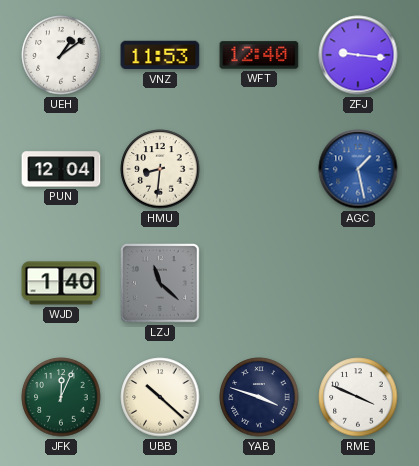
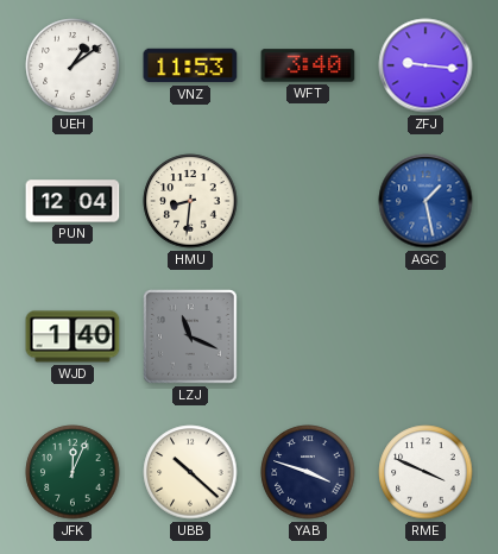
WFT: 12:40 -> 3:40
LZJ: 11:22 -> 11:19
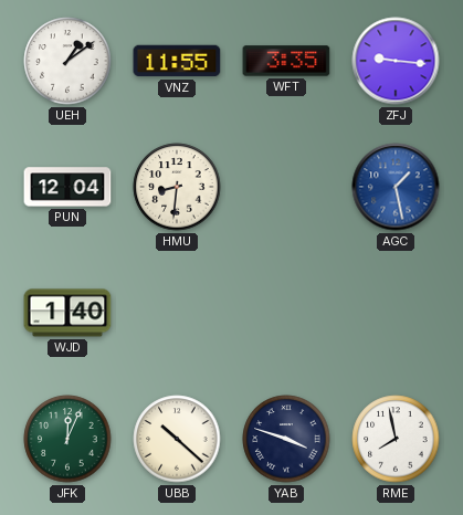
VNZ: 11:53 -> 11:55
WFT: 3:40 -> 3:35
LZJ: 11:19 -> none
RME: 3:49 -> 7:58
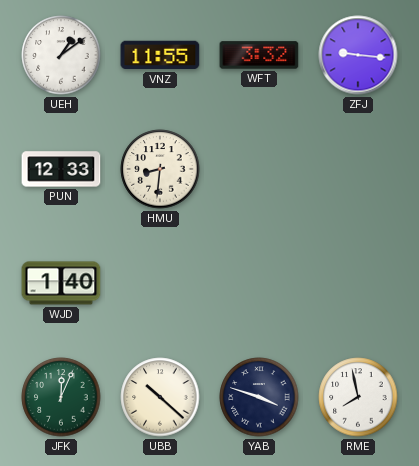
WFT: 3:35 -> 3:32
PUN: 12:04 -> 12:33
AGC: 1:28 -> none
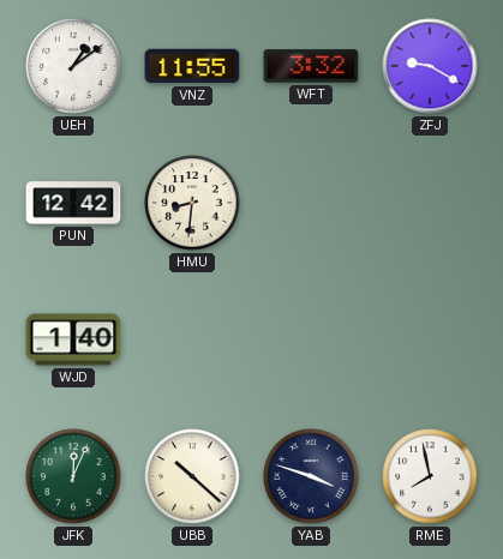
ZFJ: 9:16 -> 9:20
PUN: 12:33 -> 12:42
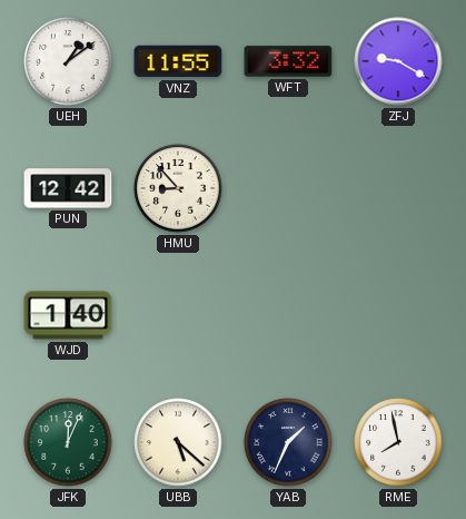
HMU: 8:31 -> 8:53
UBB: 10:22 -> 5:22
YAB: 3:48 -> 1:34
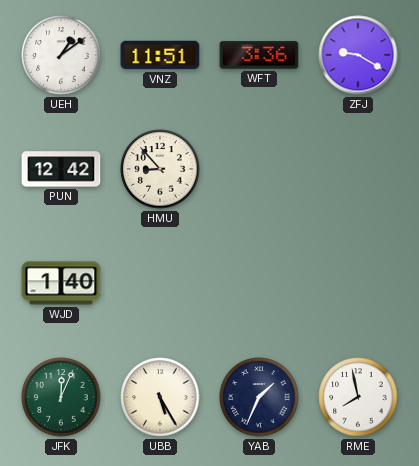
VNZ: 11:55 -> 11:51
WFT: 3:32 -> 3:36
UBB: 5:22 -> 5:25
